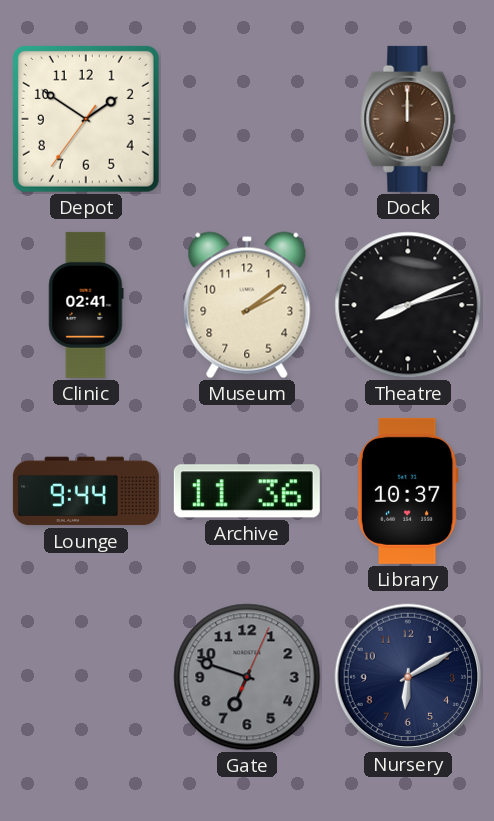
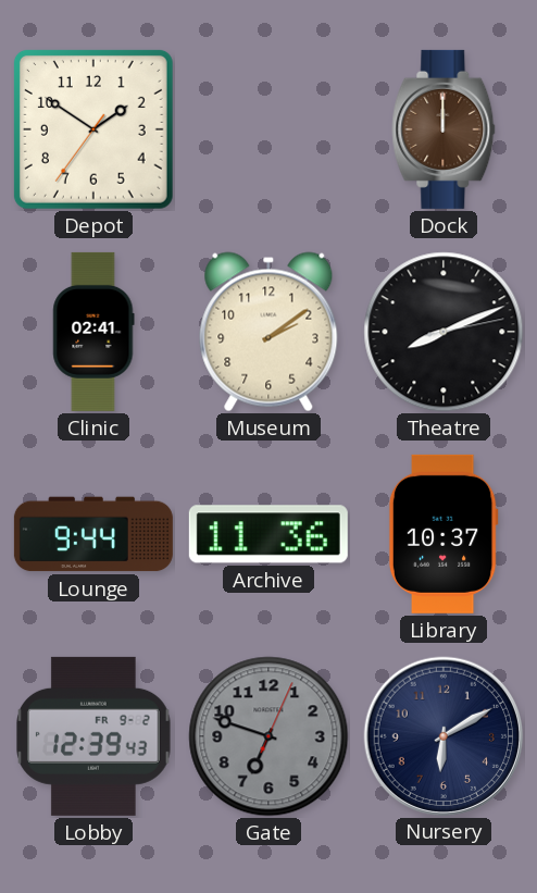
Lobby: none -> 12:39
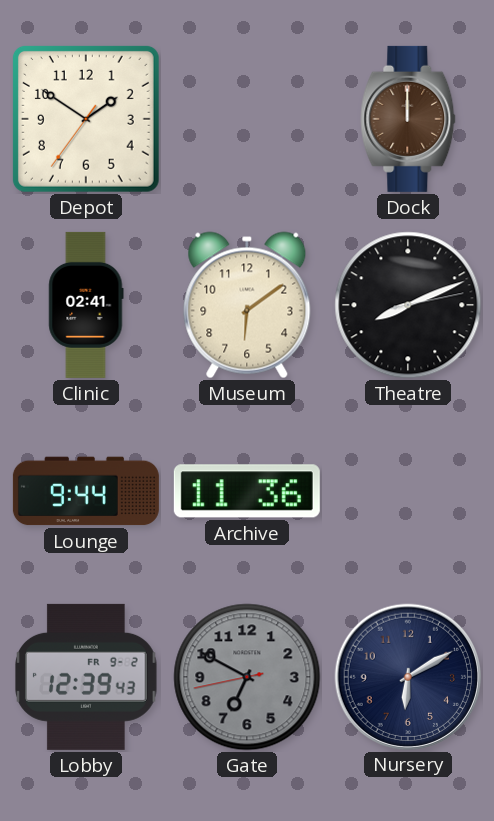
Museum: 2:09 -> 6:09
Library: 10:37 -> none
Gate: 6:48 -> 6:49
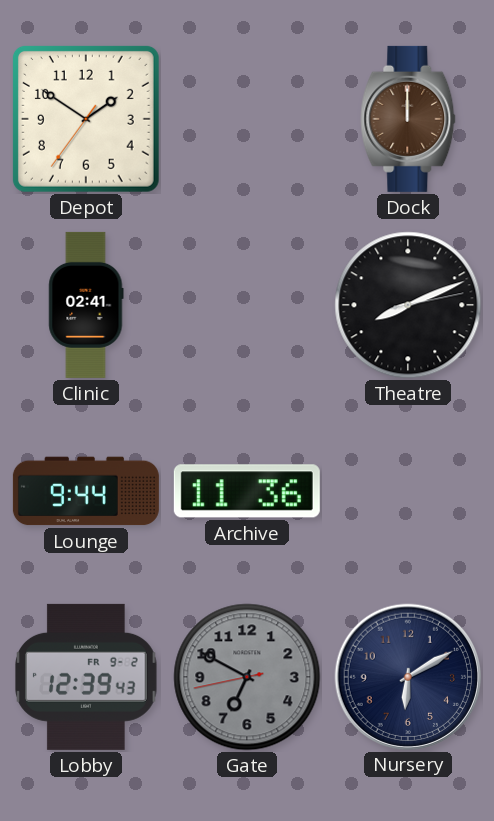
Museum: 6:09 -> none
